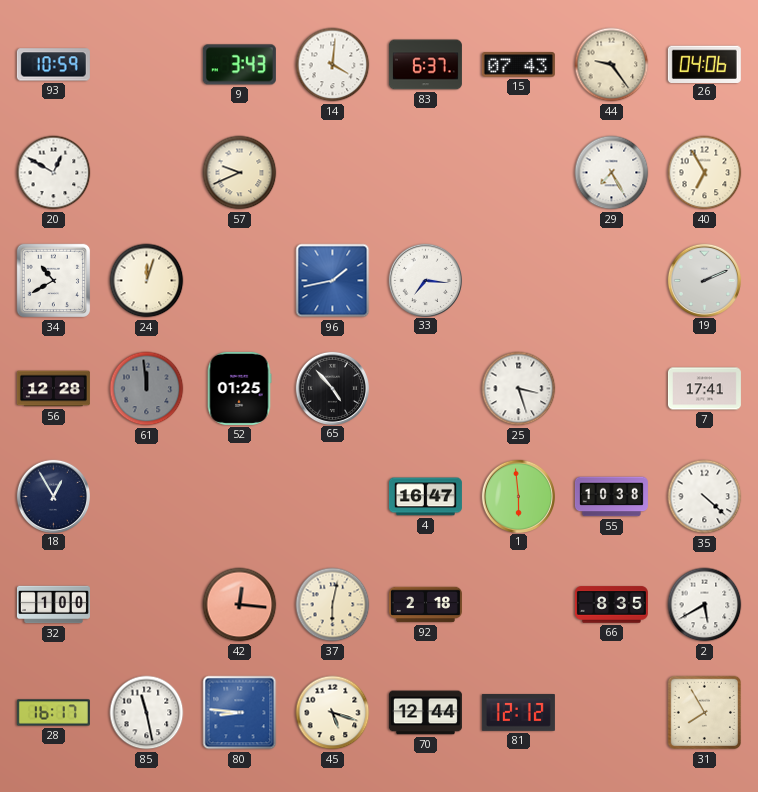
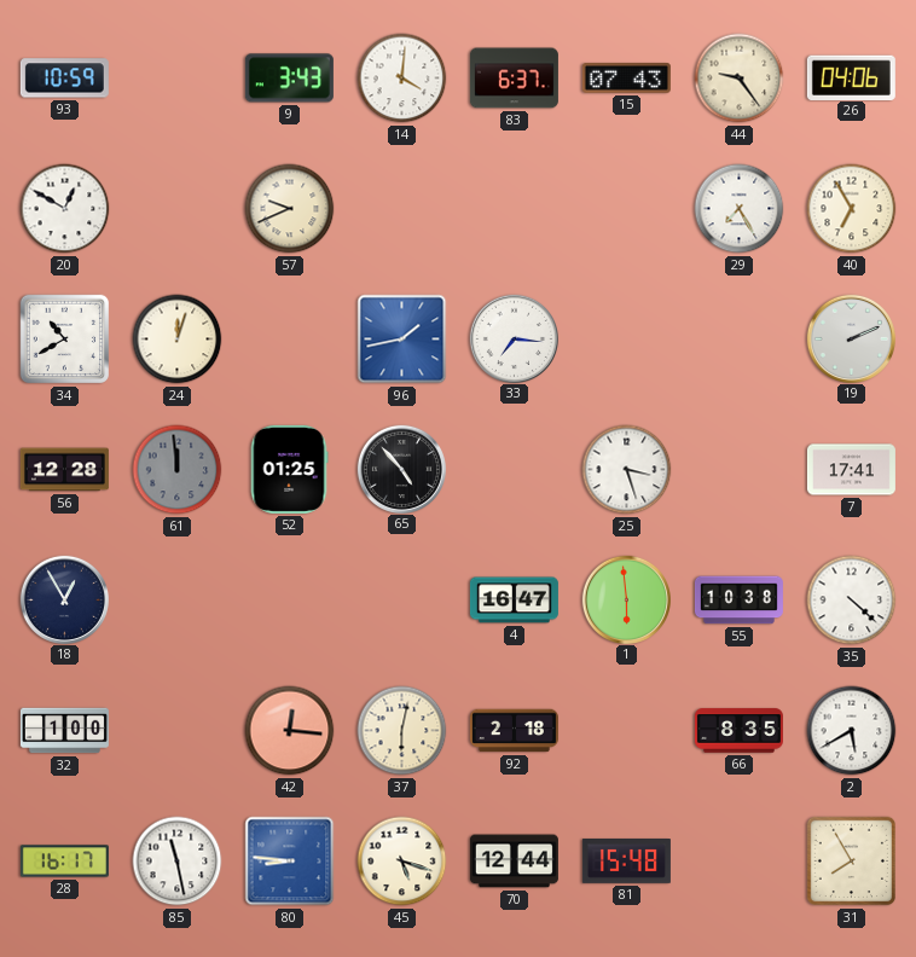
81: 12:12 -> 15:48
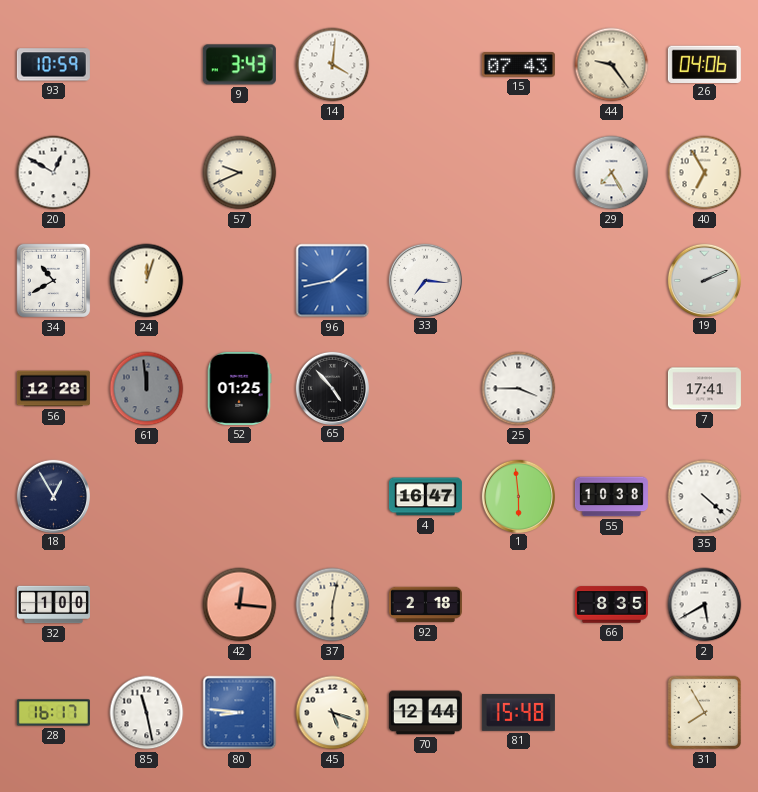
83: 6:37 -> none
25: 3:27 -> 3:45
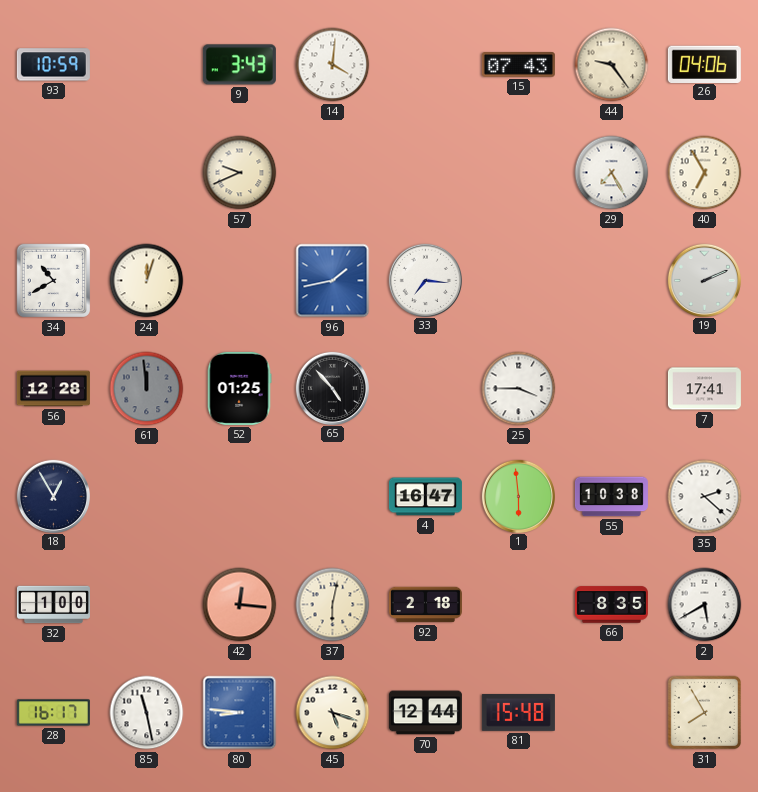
20: 12:50 -> none
35: 4:22 -> 2:22
